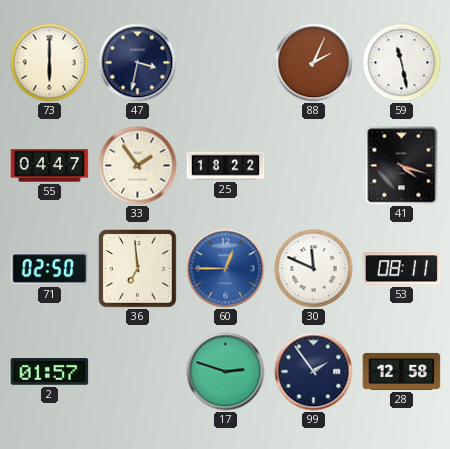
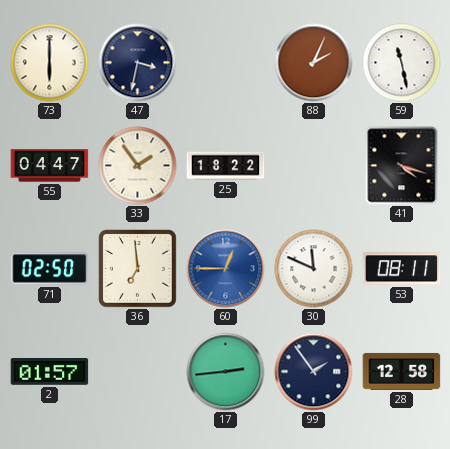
17: 2:48 -> 2:44
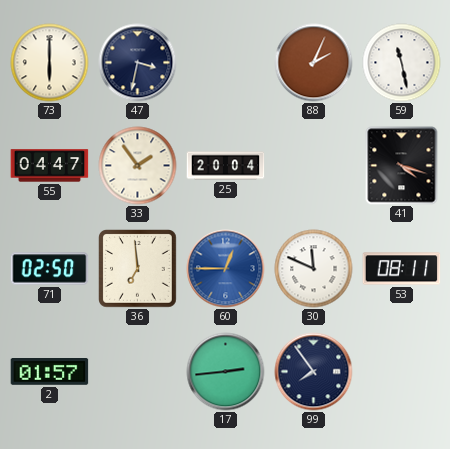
25: 18:22 -> 20:04
99: 1:54 -> 7:54
28: 12:58 -> none
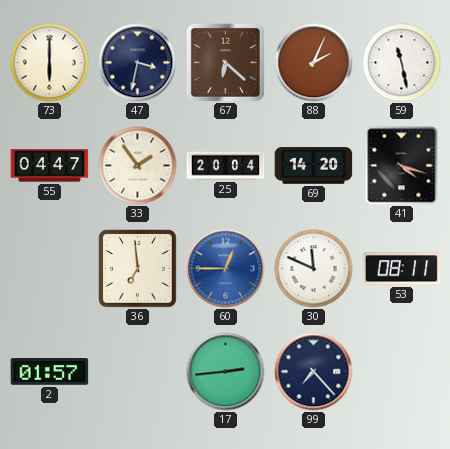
67: none -> 6:22
69: none -> 14:20
71: 02:50 -> none
99: 7:54 -> 7:23
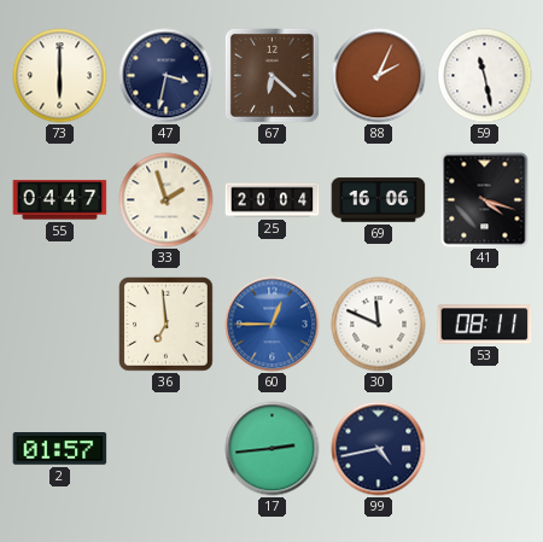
33: 1:54 -> 1:57
69: 14:20 -> 16:06
99: 7:23 -> 4:43
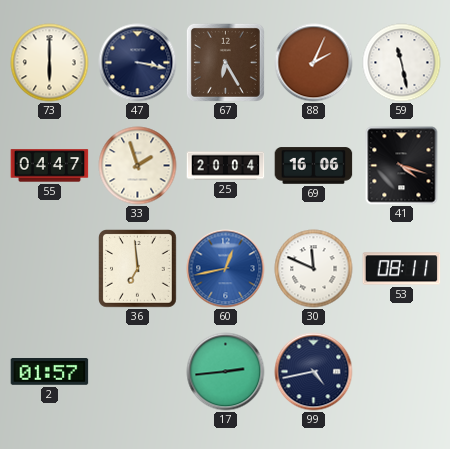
47: 3:32 -> 3:17
67: 6:22 -> 6:25
60: 12:45 -> 12:43
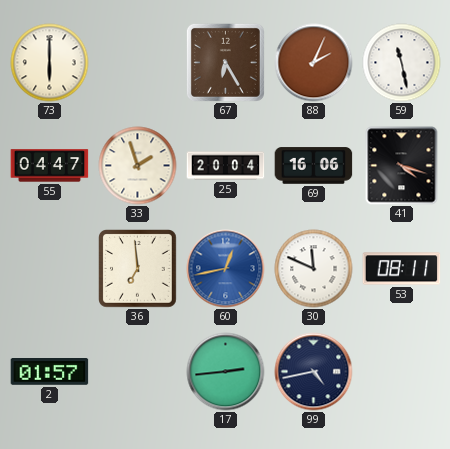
47: 3:17 -> none
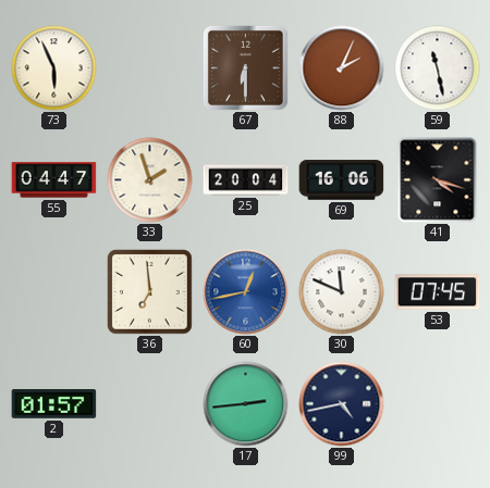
73: 6:00 -> 5:56
67: 6:25 -> 6:30
53: 08:11 -> 07:45
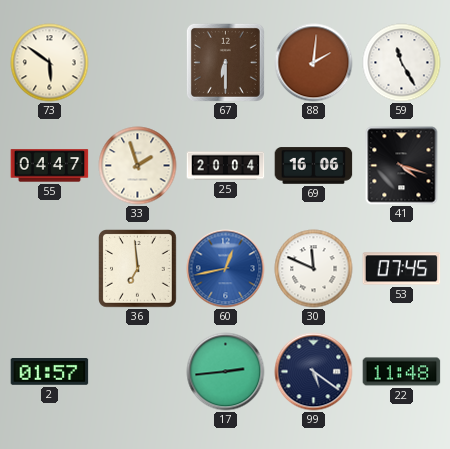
73: 5:56 -> 5:51
88: 2:04 -> 2:01
59: 11:28 -> 11:25
99: 4:43 -> 5:21
22: none -> 11:48
